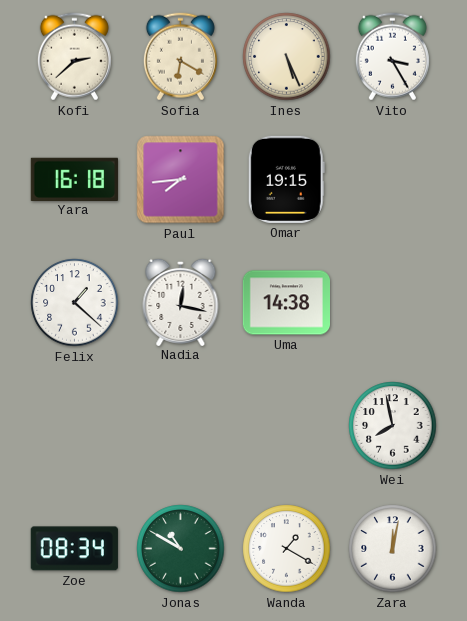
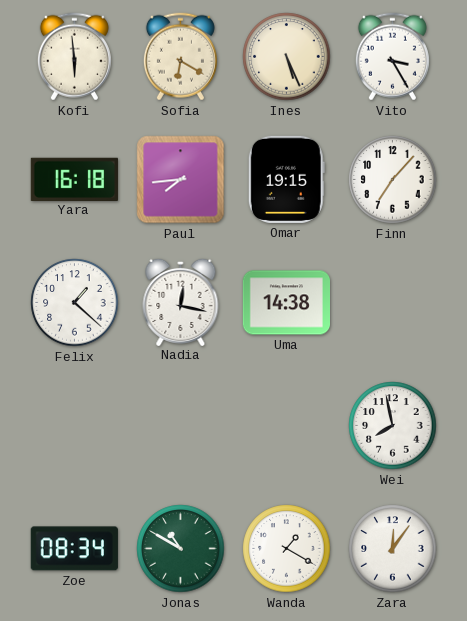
Kofi: 2:38 -> 5:59
Finn: none -> 7:07
Zara: 12:02 -> 12:06
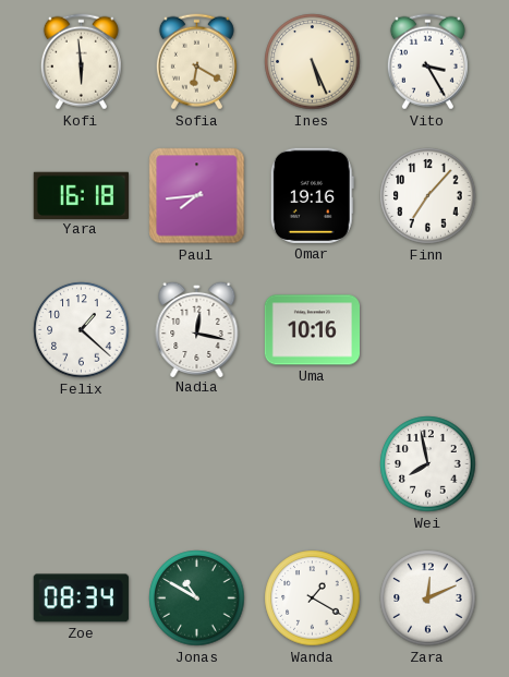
Omar: 19:15 -> 19:16
Uma: 14:38 -> 10:16
Zara: 12:06 -> 12:11
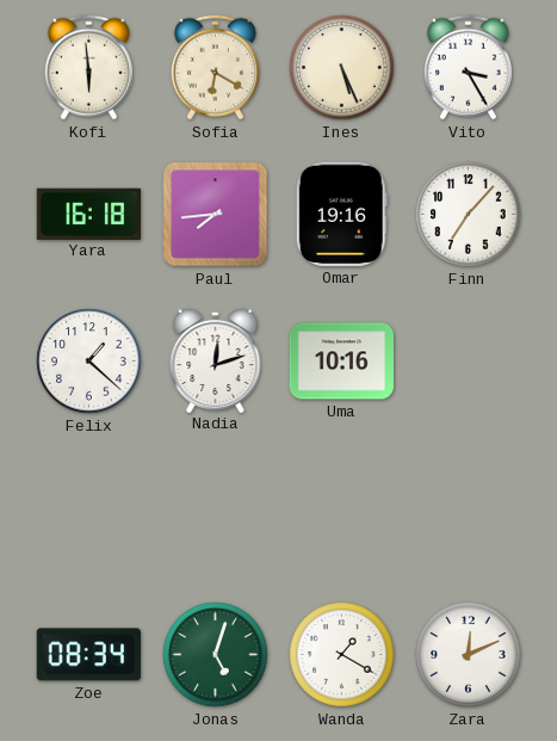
Nadia: 12:17 -> 12:12
Wei: 7:58 -> none
Jonas: 10:50 -> 5:03
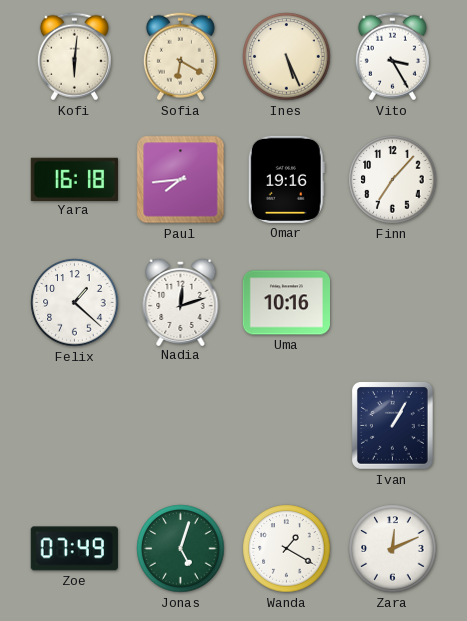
Kofi: 5:59 -> 6:01
Ivan: none -> 1:05
Zoe: 08:34 -> 07:49
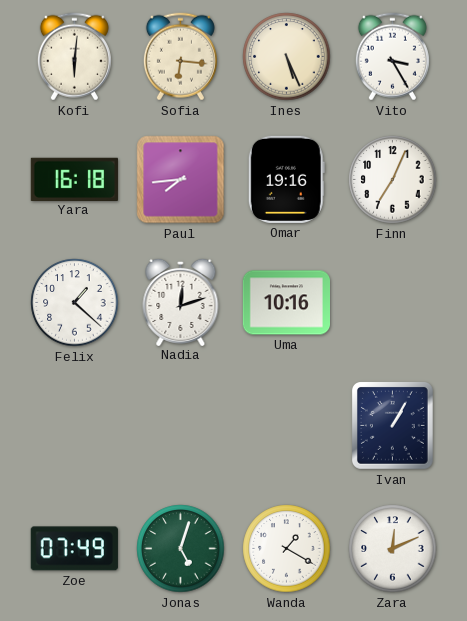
Sofia: 6:20 -> 6:16
Finn: 7:07 -> 7:04
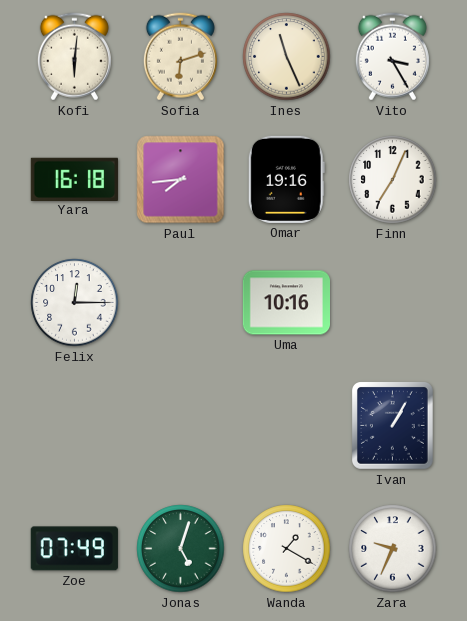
Sofia: 6:16 -> 6:12
Ines: 5:26 -> 11:26
Felix: 1:22 -> 12:15
Nadia: 12:12 -> none
Zara: 12:11 -> 9:34
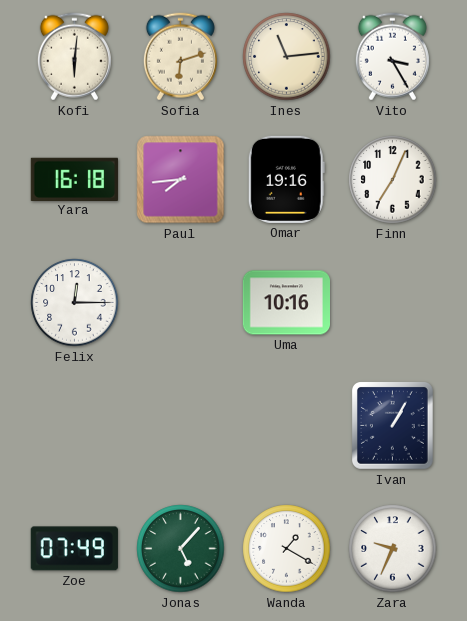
Ines: 11:26 -> 11:14
Jonas: 5:03 -> 5:07
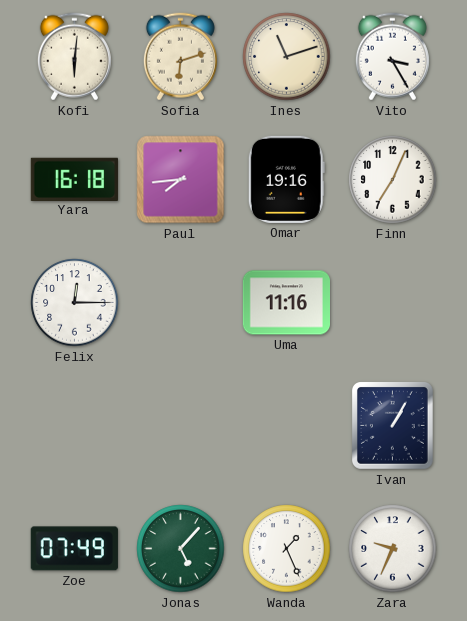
Ines: 11:14 -> 11:12
Uma: 10:16 -> 11:16
Wanda: 1:20 -> 1:26
